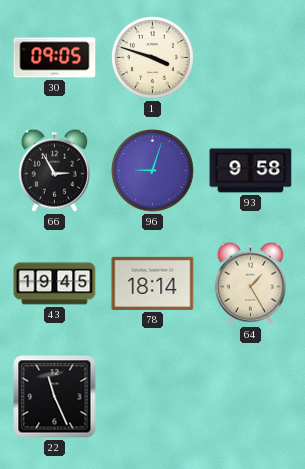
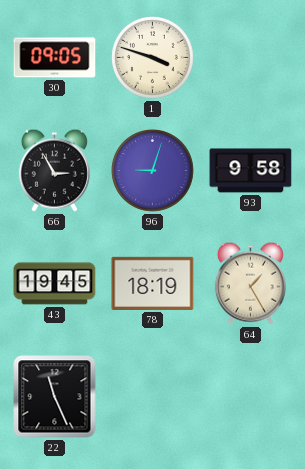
78: 18:14 -> 18:19
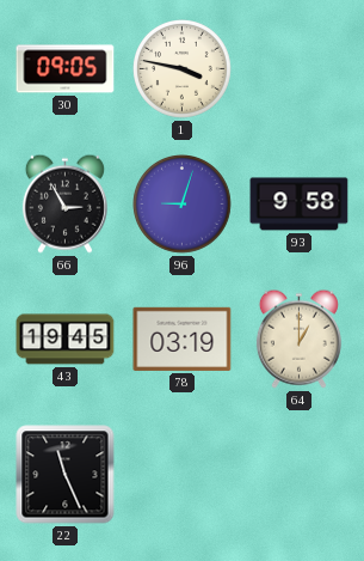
1: 3:48 -> 3:47
78: 18:19 -> 03:19
64: 1:25 -> 1:00
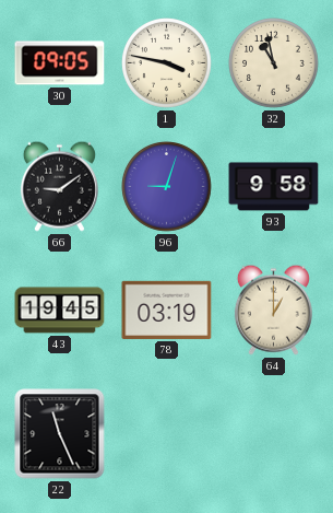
32: none -> 10:58
66: 2:55 -> 9:09
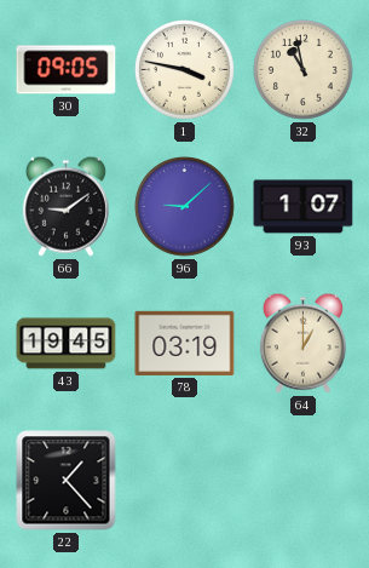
96: 9:03 -> 9:08
93: 9:58 -> 1:07
22: 11:26 -> 1:23
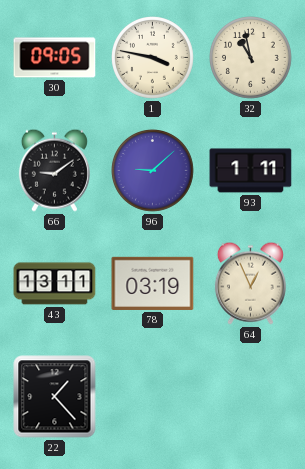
93: 1:07 -> 1:11
43: 19:45 -> 13:11
64: 1:00 -> 12:56
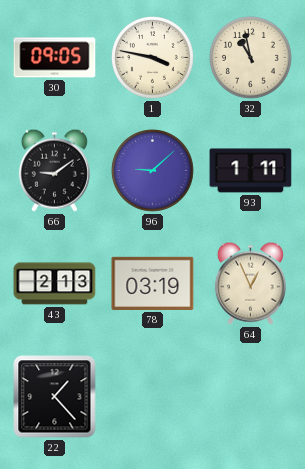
43: 13:11 -> 2:13
